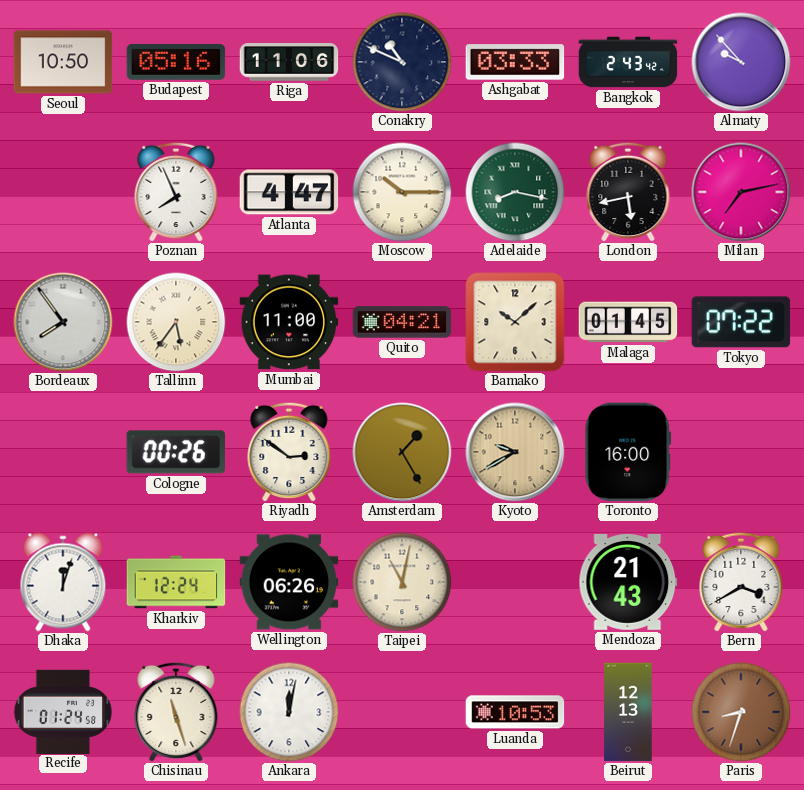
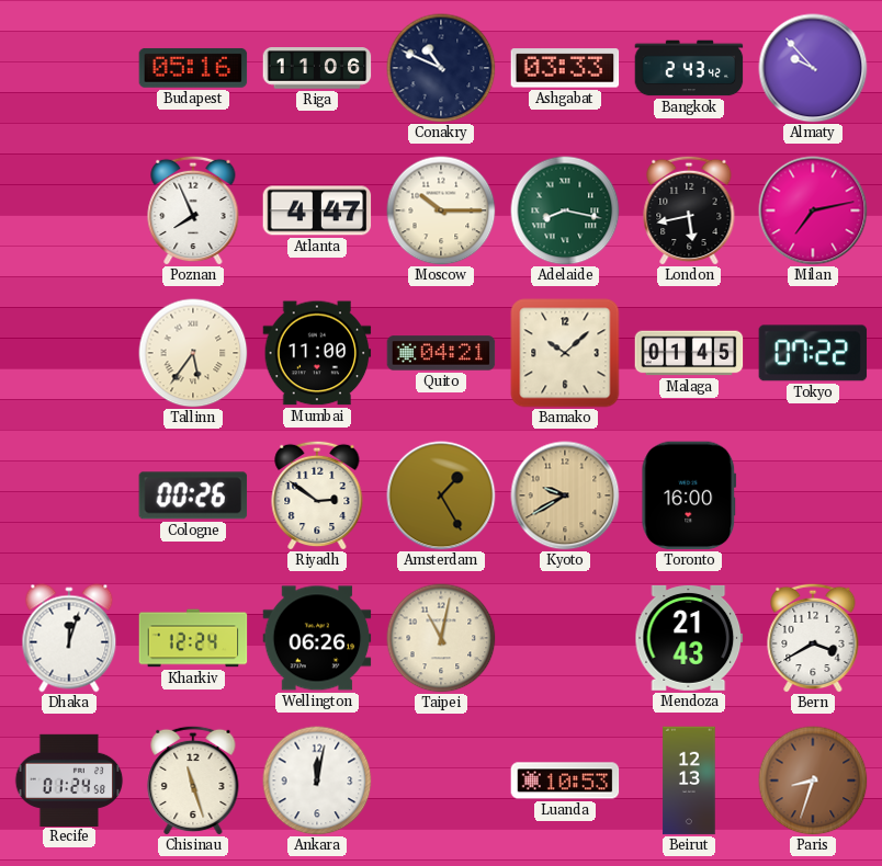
Seoul: 10:50 -> none
Bordeaux: 7:54 -> none
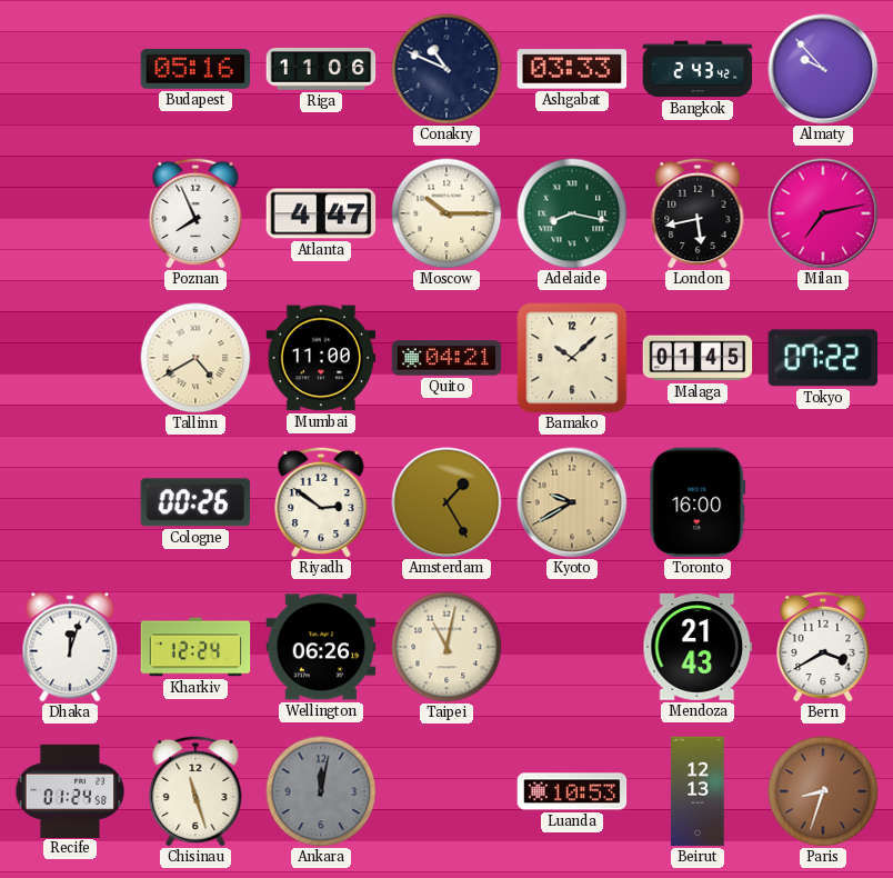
Tallinn: 5:36 -> 4:40
Ankara dial: white -> grey
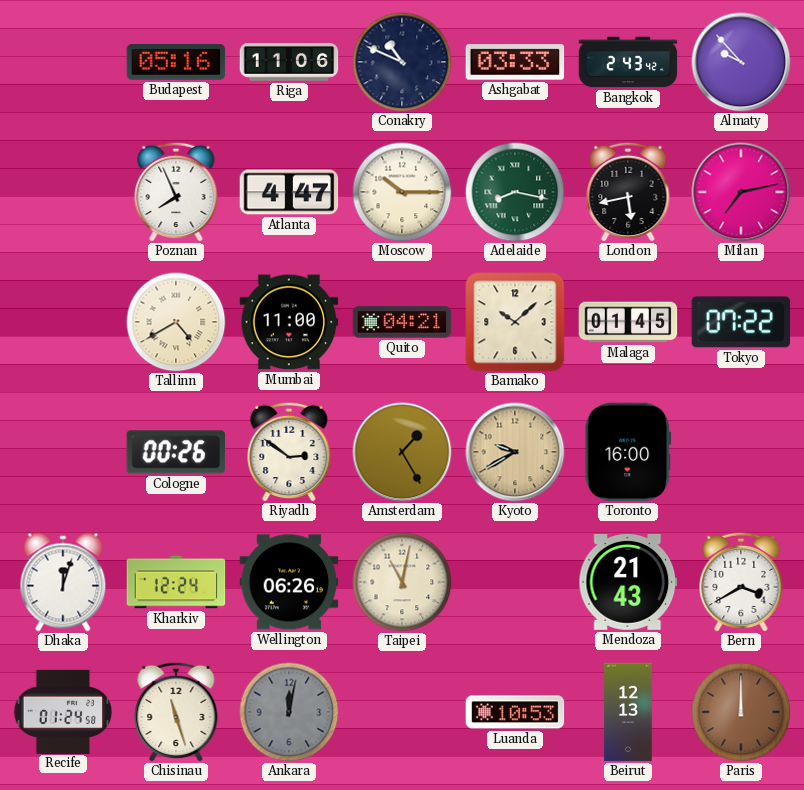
Paris: 8:33 -> 12:00
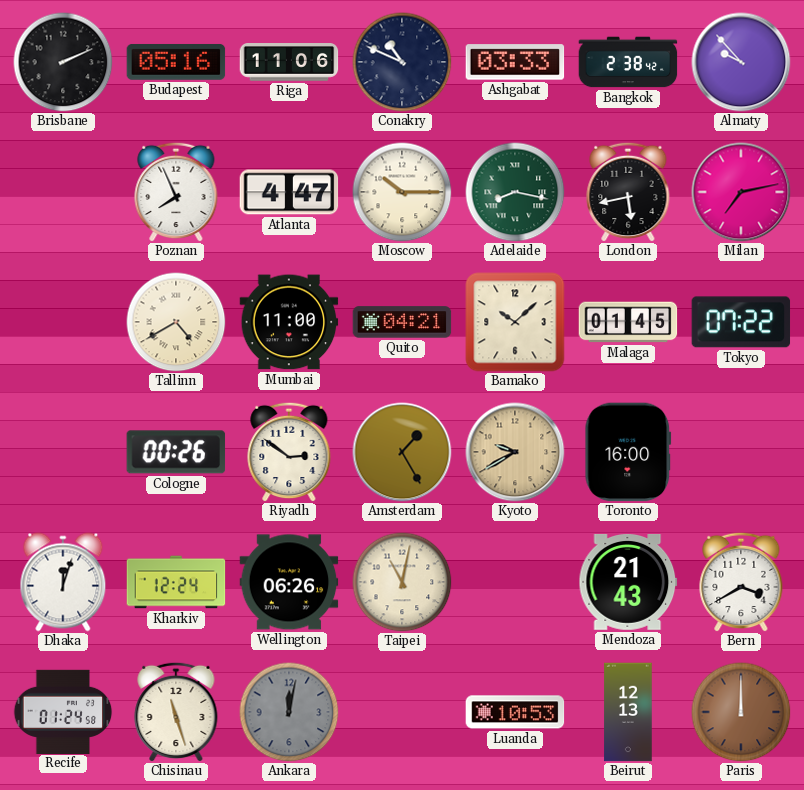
Brisbane: none -> 2:11
Bangkok: 2:43 -> 2:38
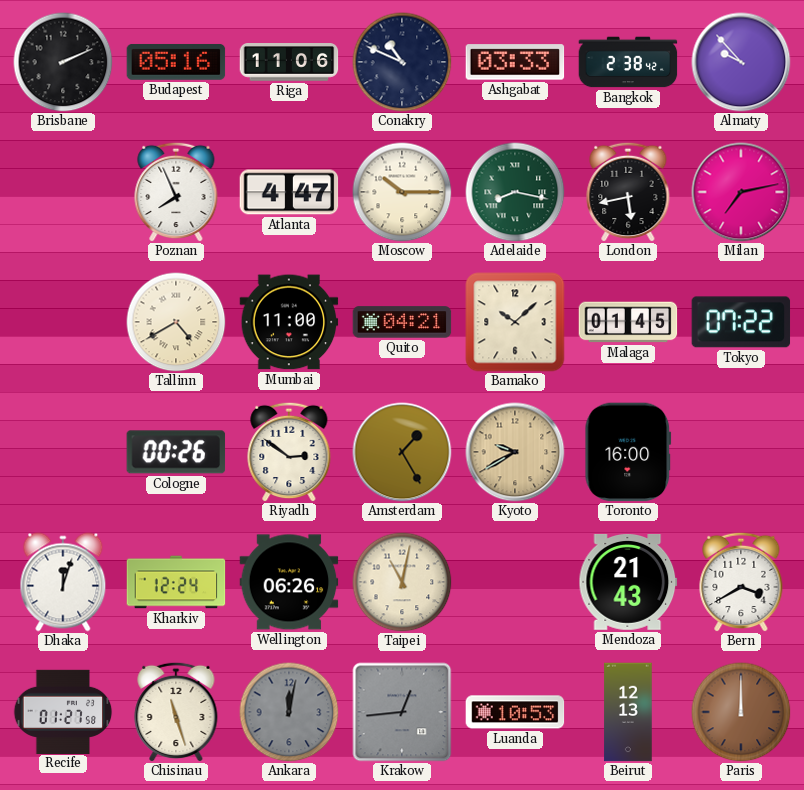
Recife: 01:24 -> 01:27
Krakow: none -> 12:44
